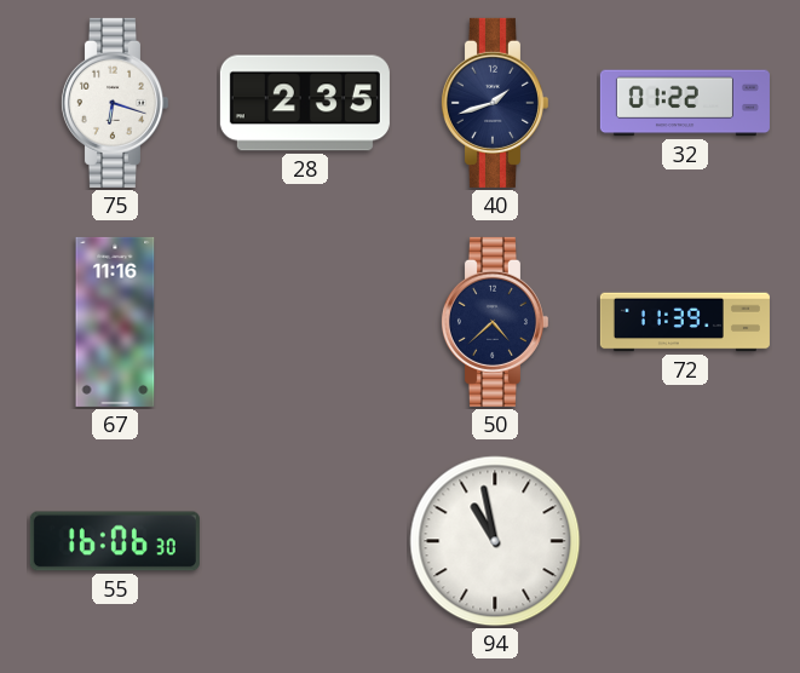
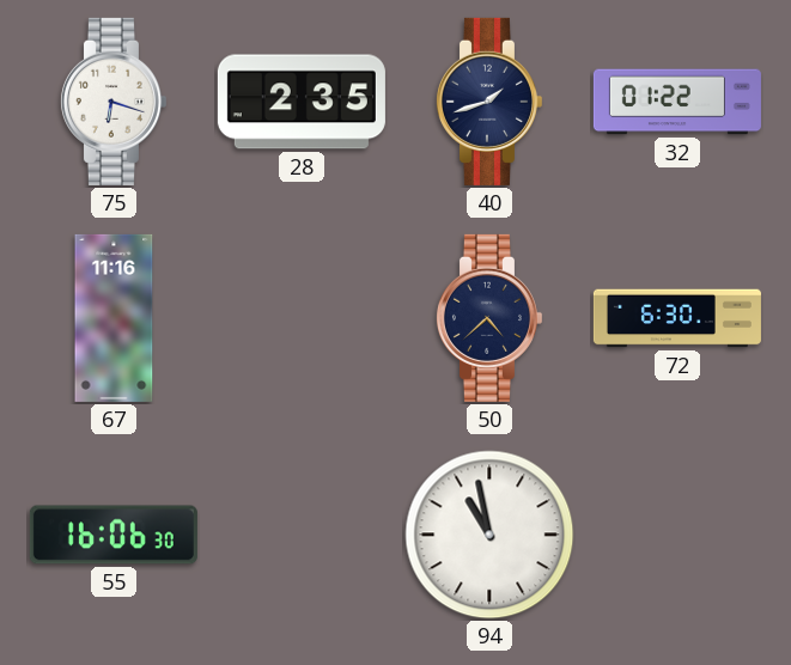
72: 11:39 -> 6:30
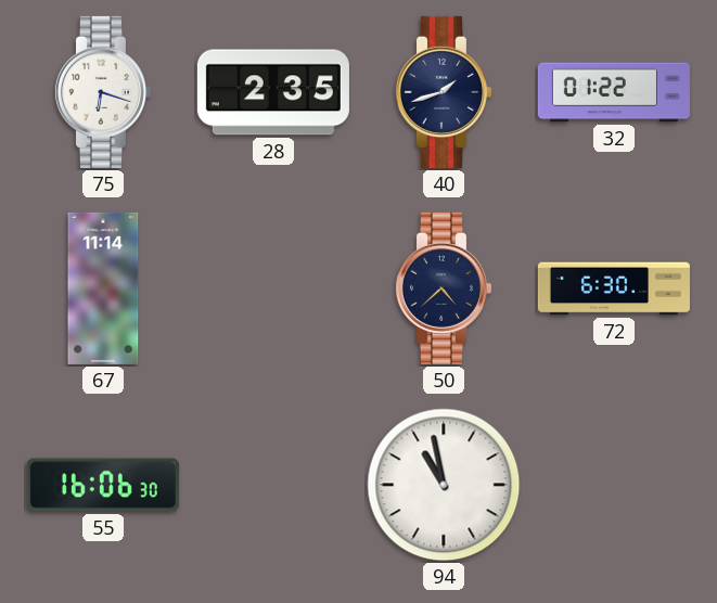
67: 11:16 -> 11:14
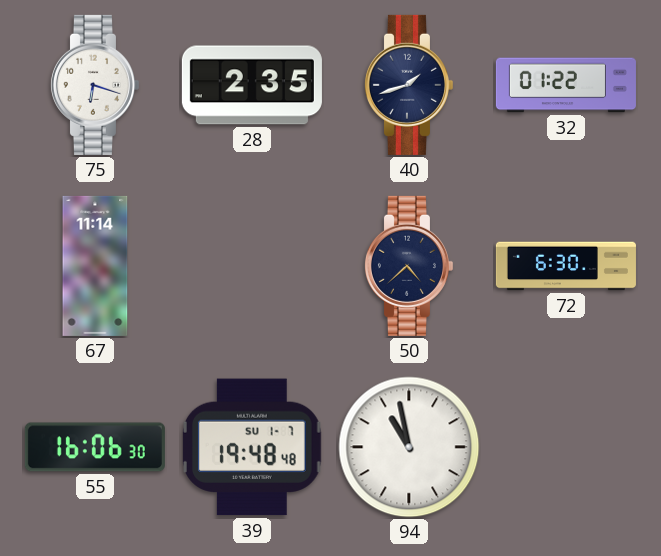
39: none -> 19:48
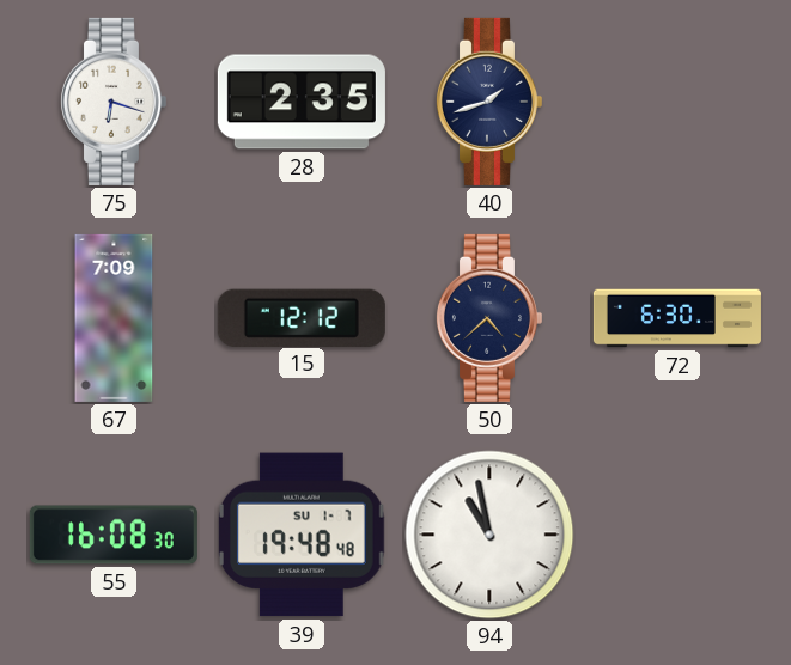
32: 01:22 -> none
67: 11:14 -> 7:09
15: none -> 12:12
55: 16:06 -> 16:08
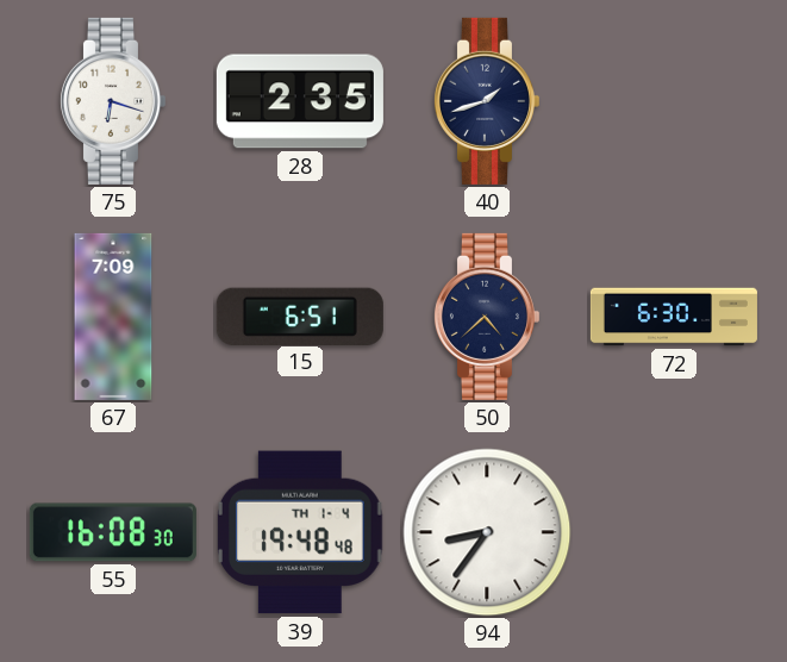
15: 12:12 -> 6:51
39 date: SU 1-7 -> TH 1-4
94: 10:58 -> 8:36
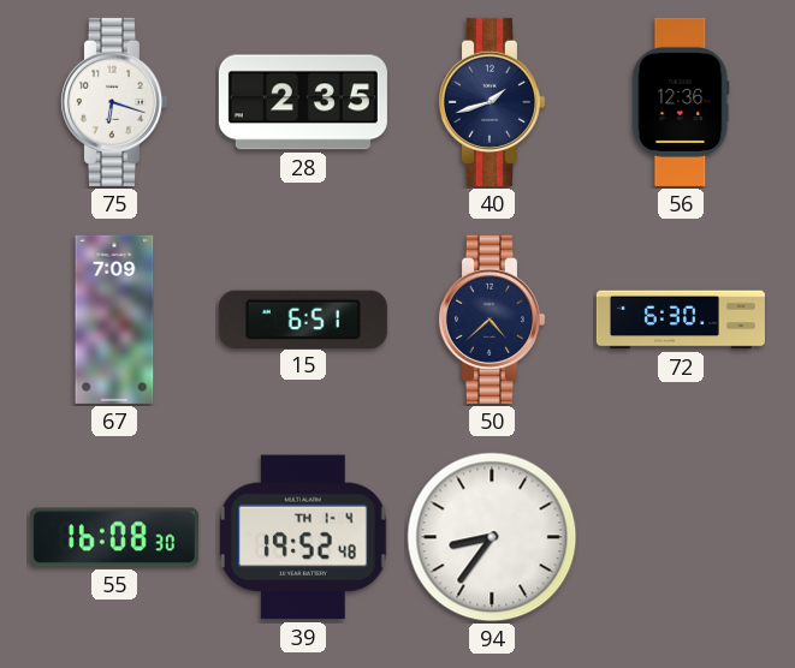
56: none -> 12:36
39: 19:48 -> 19:52
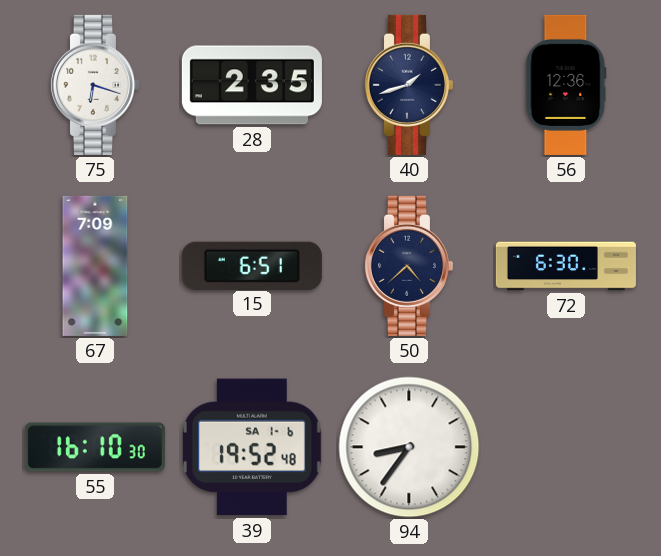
55: 16:08 -> 16:10
39 date: TH 1-4 -> SA 1-6
